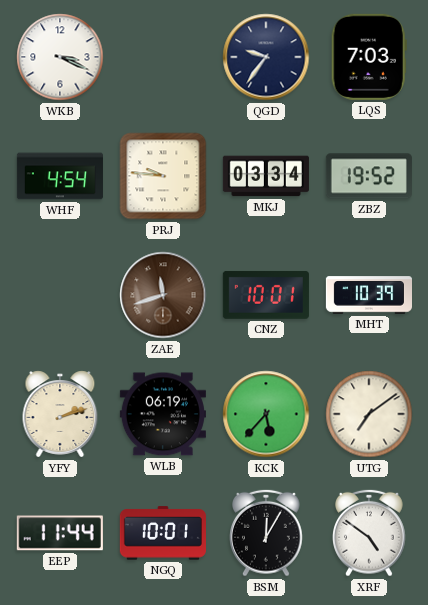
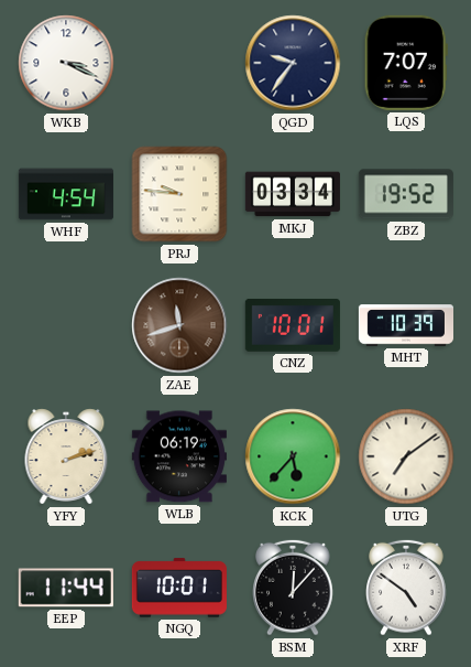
LQS: 7:03 -> 7:07
BSM: 12:05 -> 12:07
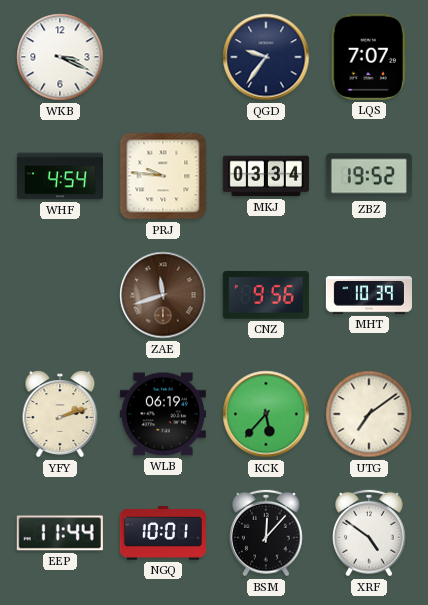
CNZ: 10:01 -> 9:56
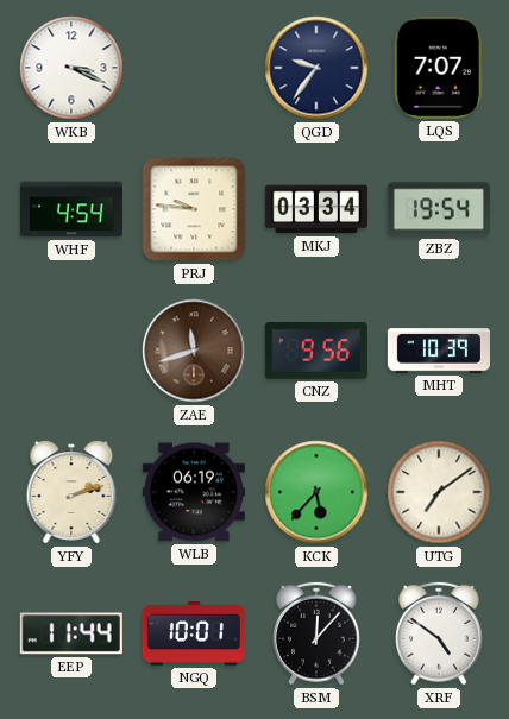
ZBZ: 19:52 -> 19:54
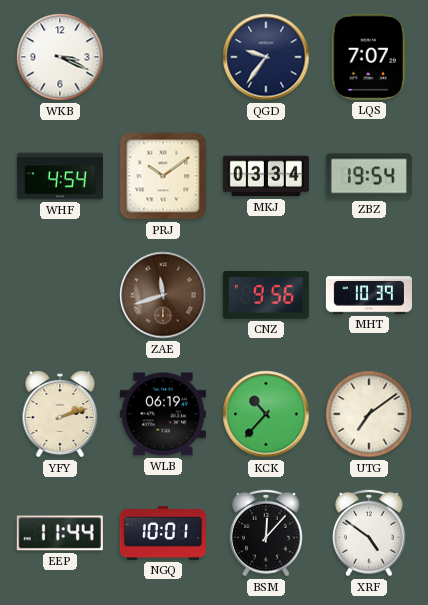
PRJ: 9:46 -> 10:09
KCK: 5:37 -> 10:37
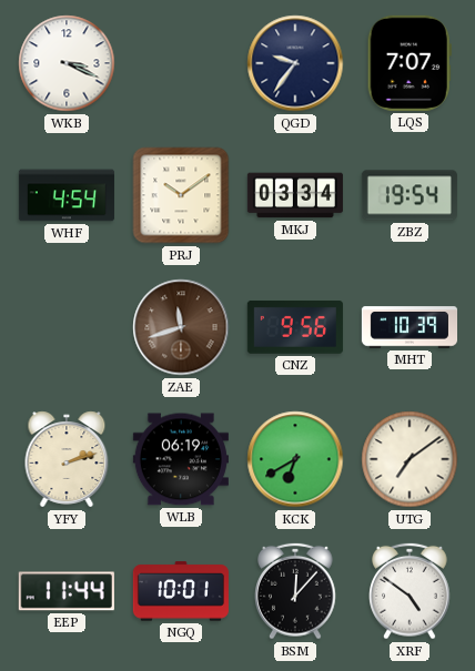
KCK: 10:37 -> 6:40
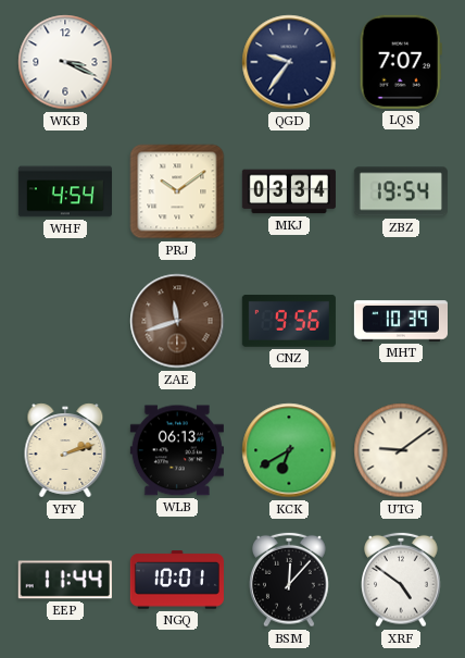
WLB: 06:19 -> 06:13
UTG: 7:09 -> 9:09
